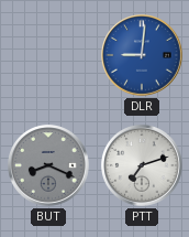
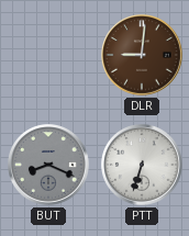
DLR dial: blue -> brown
PTT: 7:12 -> 6:33
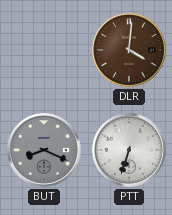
DLR: 9:01 -> 4:01
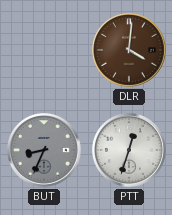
BUT: 8:19 -> 8:34
PTT: 6:33 -> 12:33
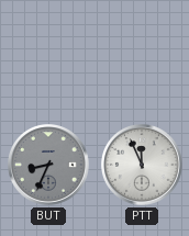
DLR: 4:01 -> none
PTT: 12:33 -> 11:56
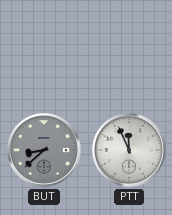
BUT: 8:34 -> 8:38
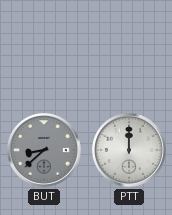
PTT: 11:56 -> 12:00
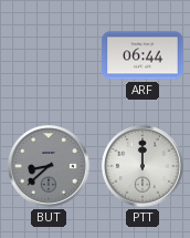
ARF: none -> 06:44
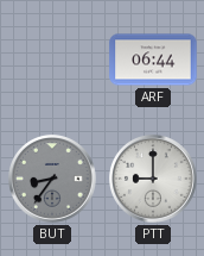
BUT: 8:38 -> 8:36
PTT: 12:00 -> 9:00
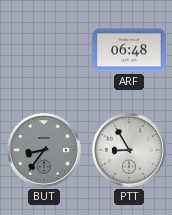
ARF: 06:44 -> 06:48
PTT: 9:00 -> 8:55
